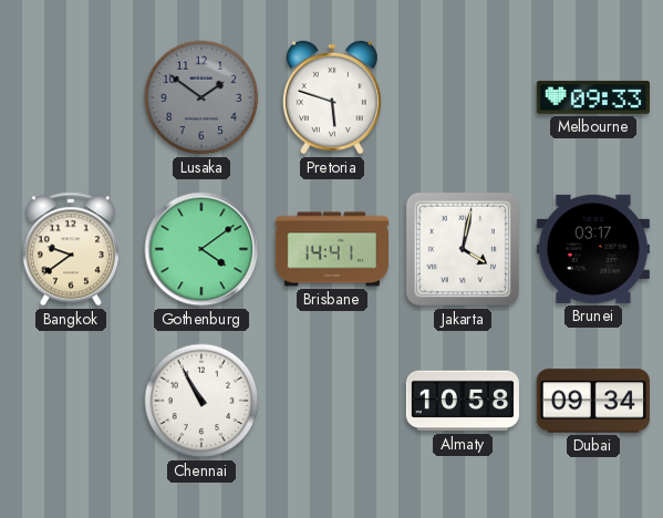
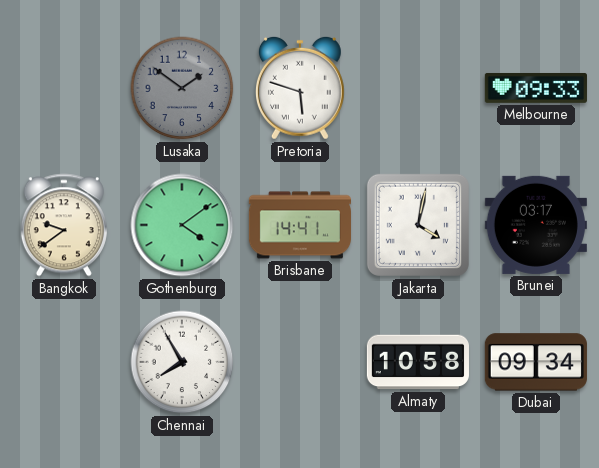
Chennai: 10:55 -> 7:55
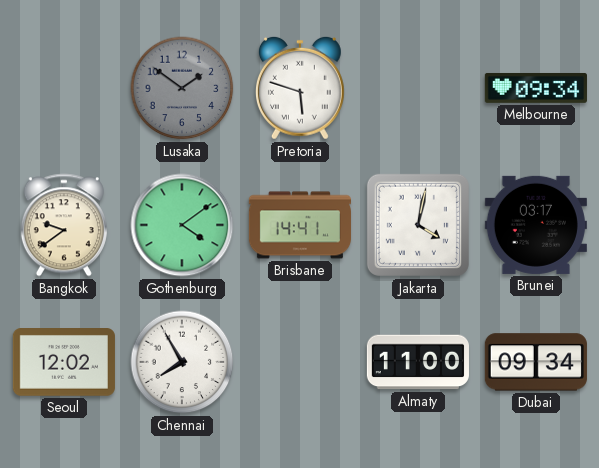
Melbourne: 09:33 -> 09:34
Seoul: none -> 12:02
Almaty: 10:58 -> 11:00
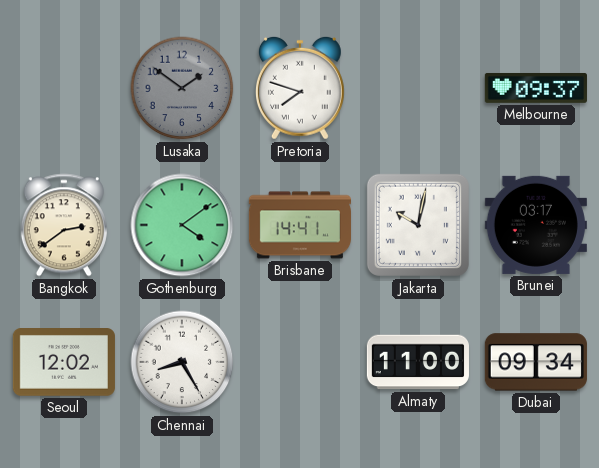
Pretoria: 5:48 -> 7:48
Melbourne: 09:34 -> 09:37
Bangkok: 9:39 -> 2:39
Jakarta: 4:02 -> 10:02
Chennai: 7:55 -> 8:25
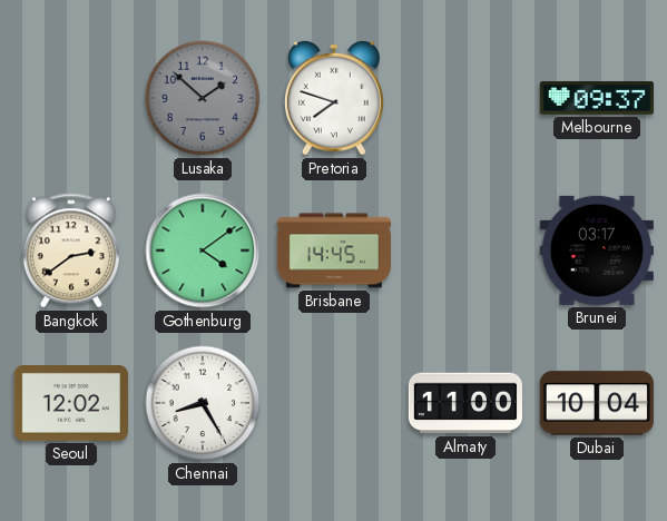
Lusaka: 1:51 -> 1:52
Brisbane: 14:41 -> 14:45
Jakarta: 10:02 -> none
Dubai: 09:34 -> 10:04
